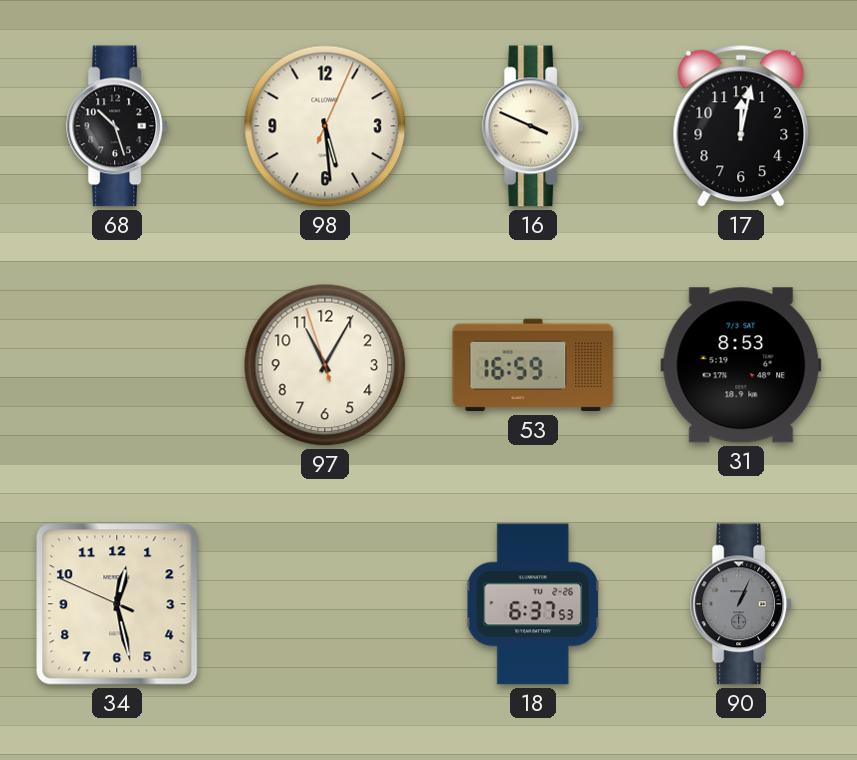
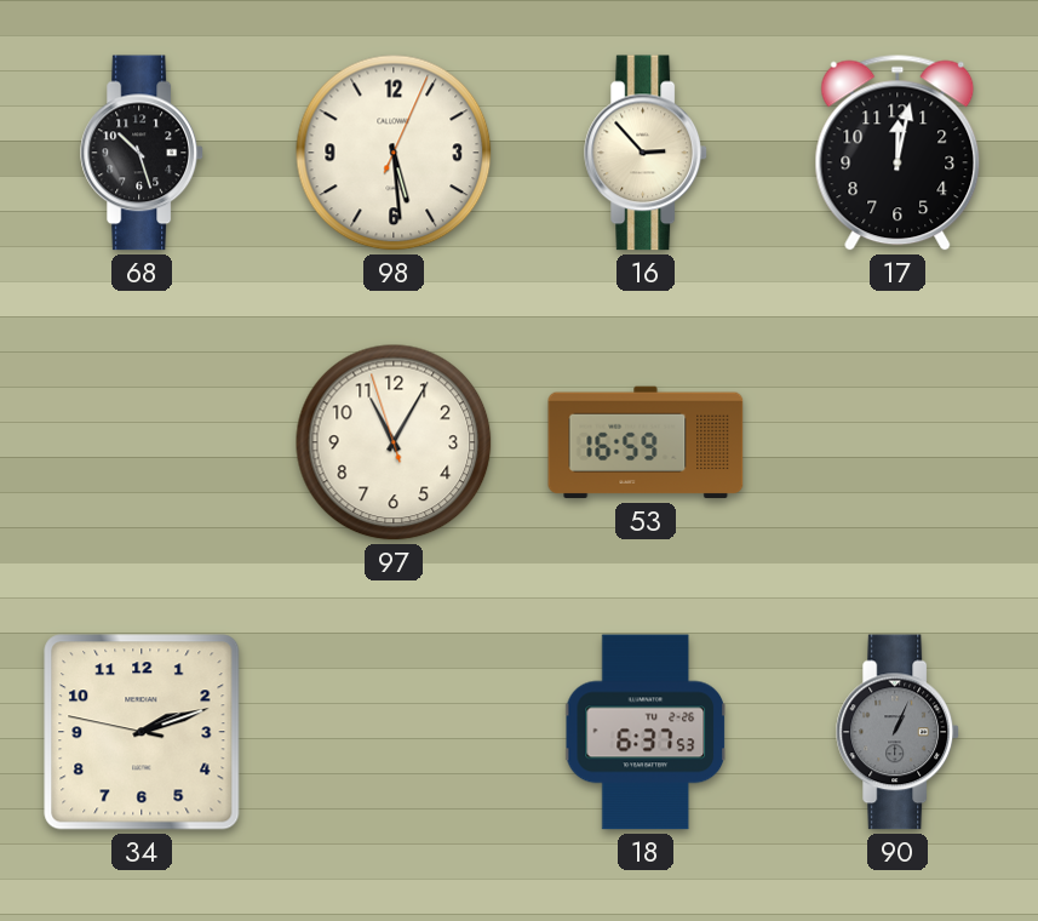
16: 3:49 -> 2:53
31: 8:53 -> none
34: 12:27 -> 2:11
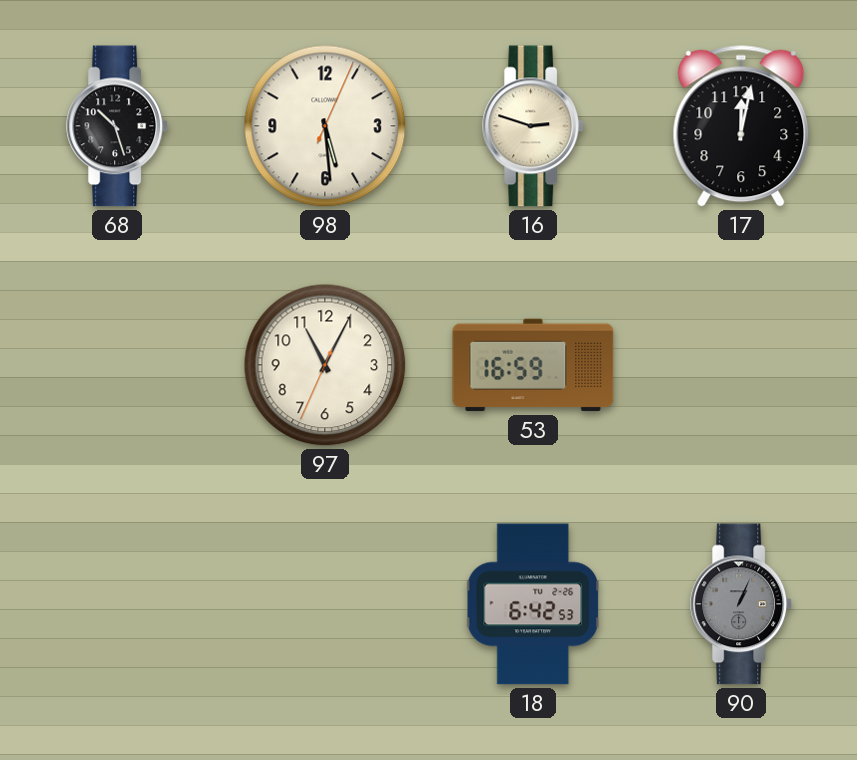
16: 2:53 -> 2:48
97: 11:04:57 -> 11:04:34
34: 2:11 -> none
18: 6:37 -> 6:42
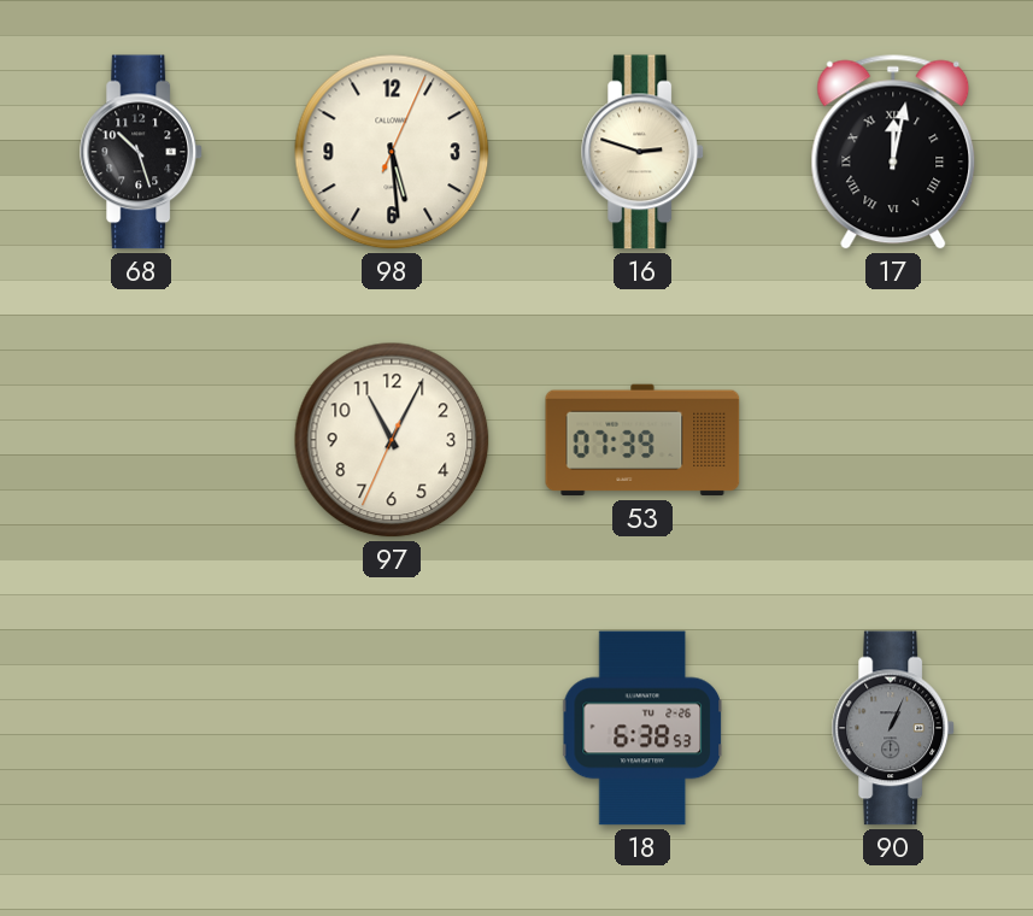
17 numerals: Arabic -> Roman
53: 16:59 -> 07:39
18: 6:42 -> 6:38
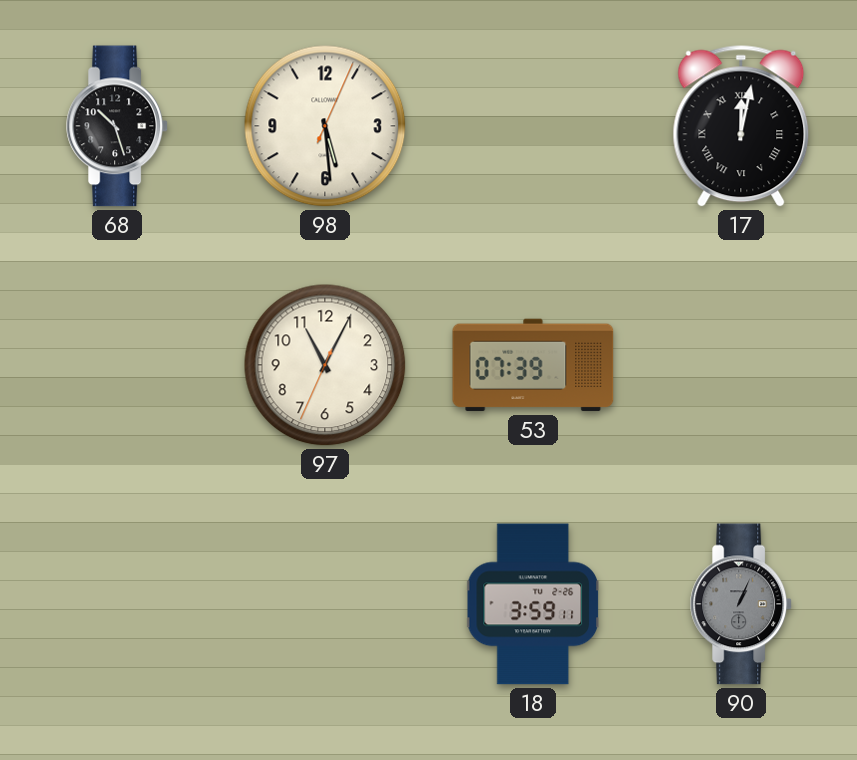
16: 2:48 -> none
18: 6:38 -> 3:59
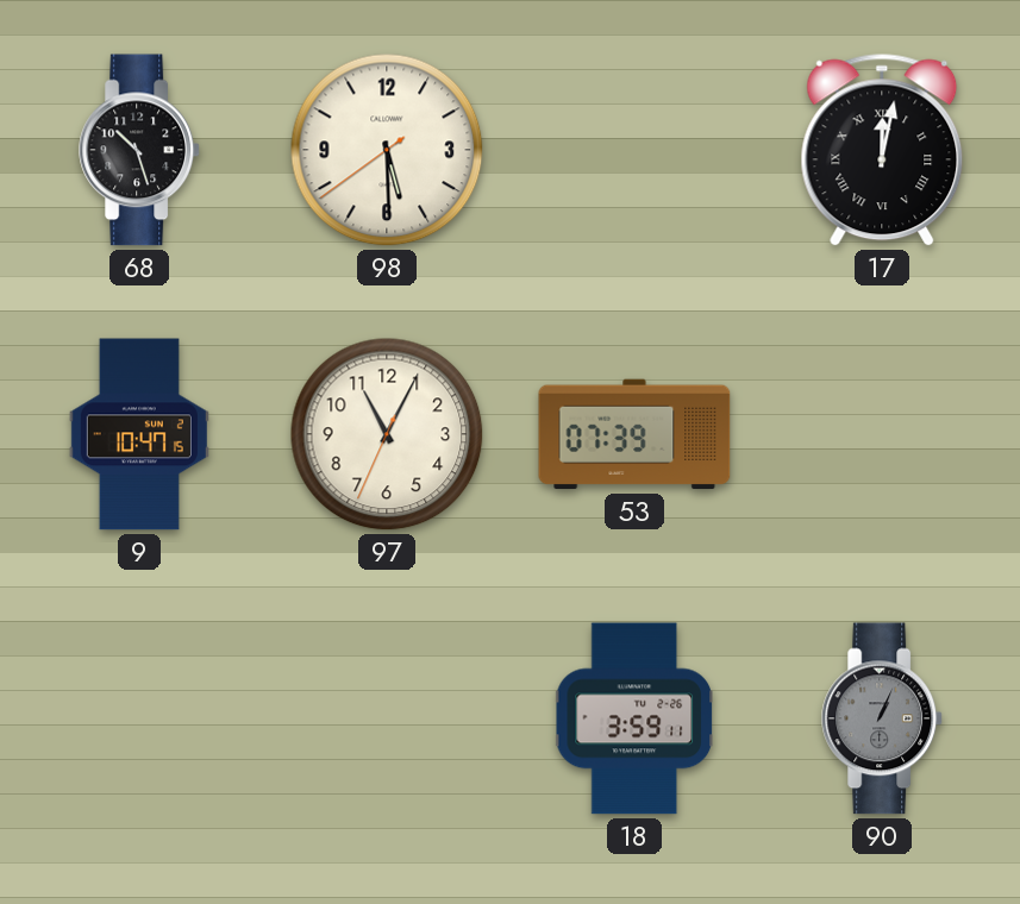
98: 5:29:04 -> 5:29:39
9: none -> 10:47
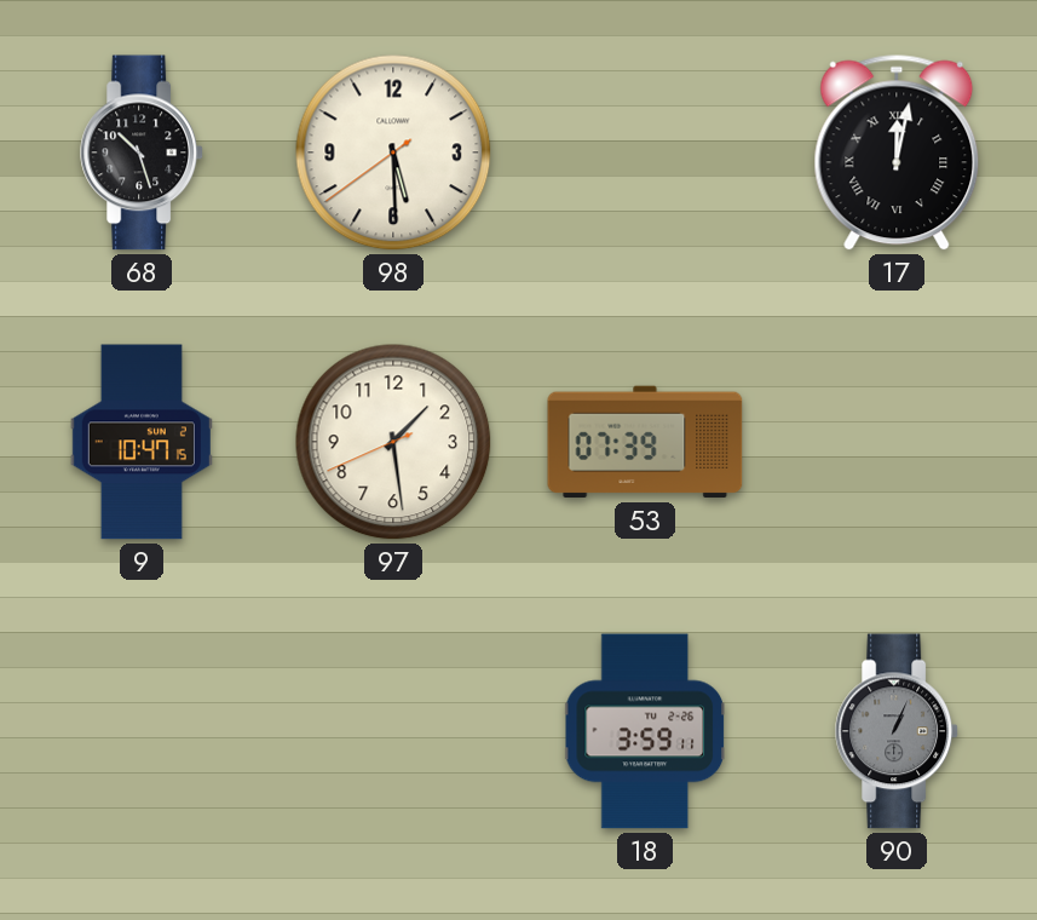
97: 11:04 -> 1:28
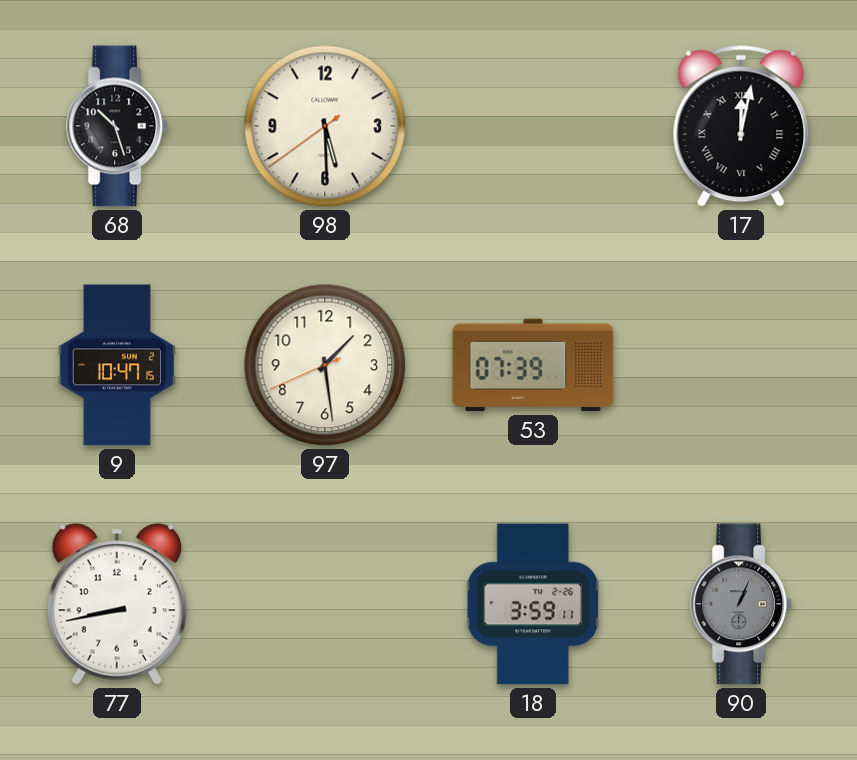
77: none -> 8:43
